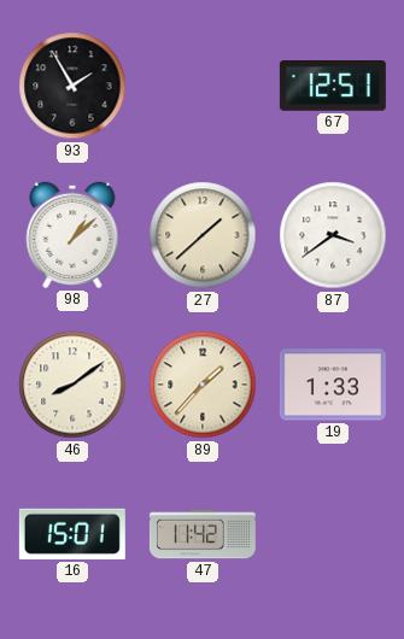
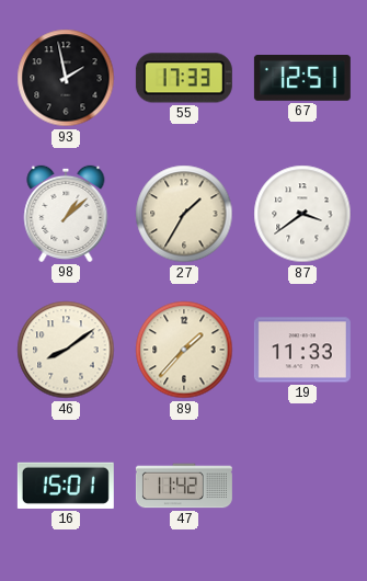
93: 1:55 -> 1:58
55: none -> 17:33
27: 1:38 -> 1:35
19: 1:33 -> 11:33
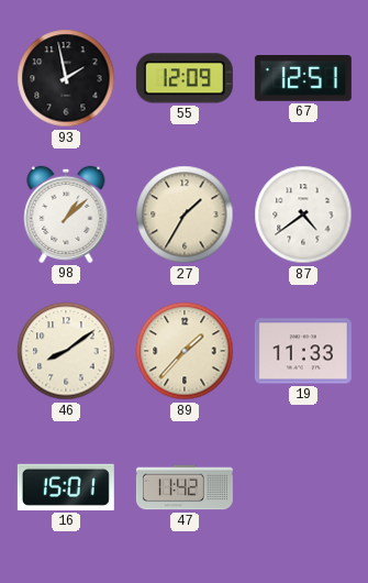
55: 17:33 -> 12:09
87: 3:39 -> 4:39
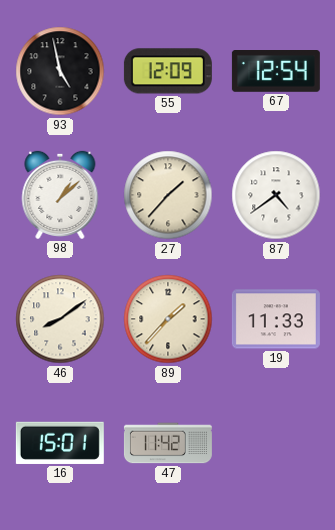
93: 1:58 -> 4:58
67: 12:51 -> 12:54
27: 1:35 -> 1:37
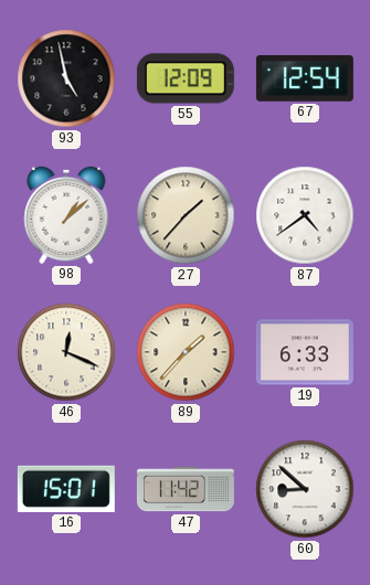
46: 8:09 -> 12:19
19: 11:33 -> 6:33
60: none -> 8:52
